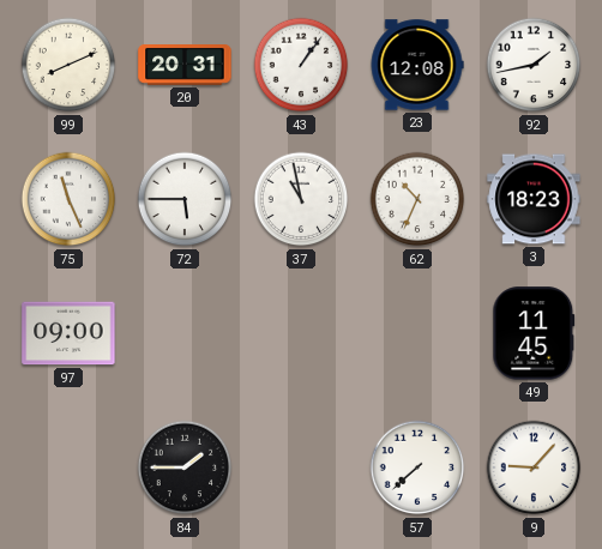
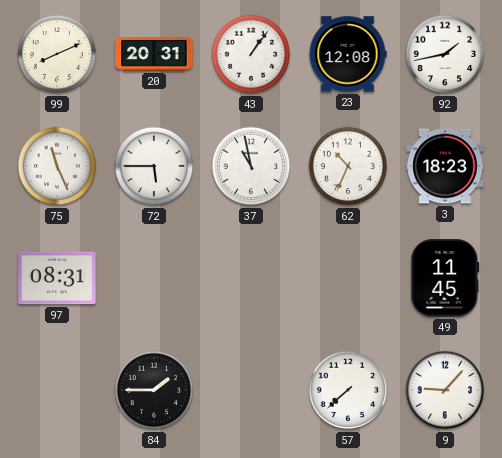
97: 09:00 -> 08:31
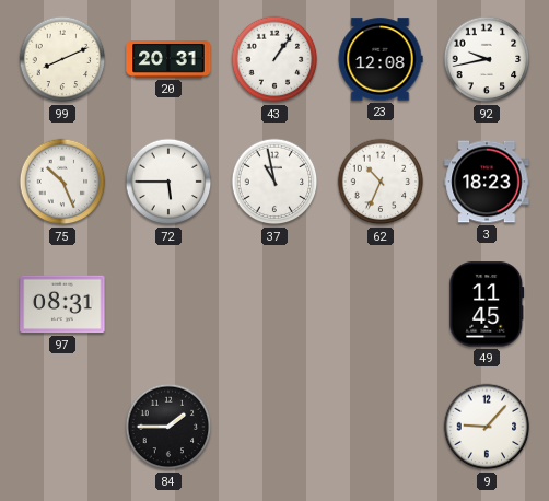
92: 1:43 -> 9:43
75: 11:26 -> 10:26
57: 7:38 -> none
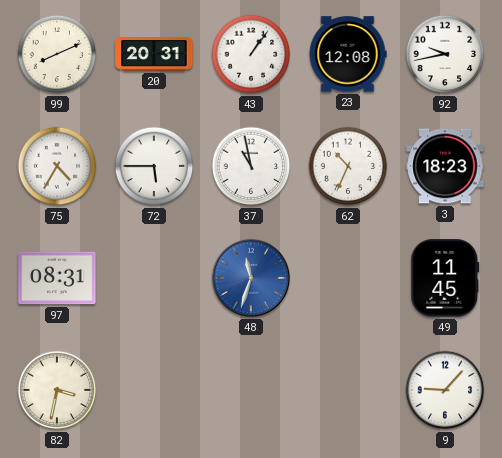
75: 10:26 -> 4:35
48: none -> 11:33
82: none -> 3:32
84: 1:45 -> none
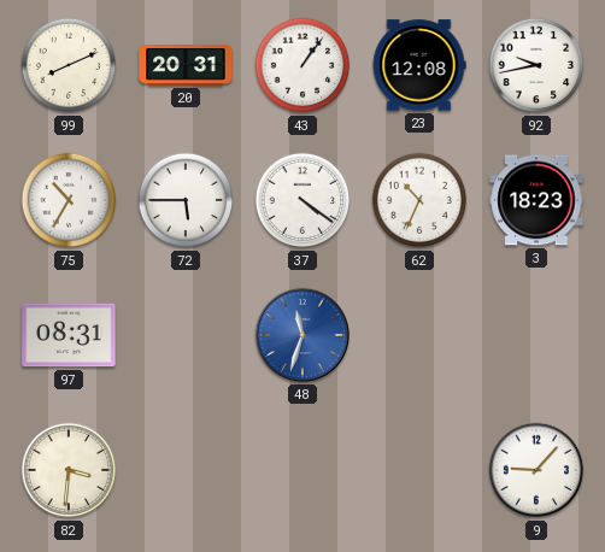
75: 4:35 -> 10:35
37: 10:58 -> 4:21
49: 11:45 -> none
82: 3:32 -> 3:31
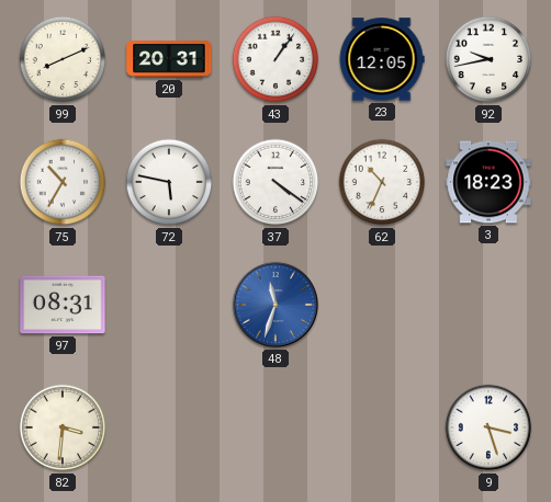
23: 12:08 -> 12:05
72: 5:45 -> 5:47
9: 9:07 -> 3:27
